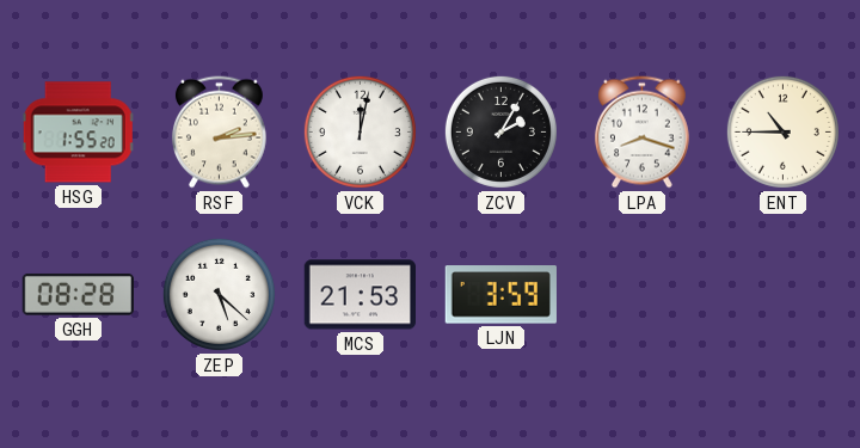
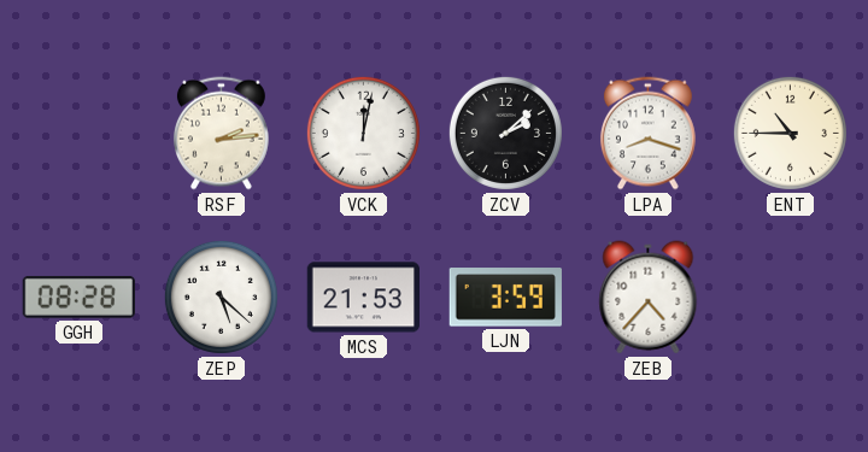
HSG: 1:55 -> none
ZCV: 2:05 -> 2:08
ZEB: none -> 4:37
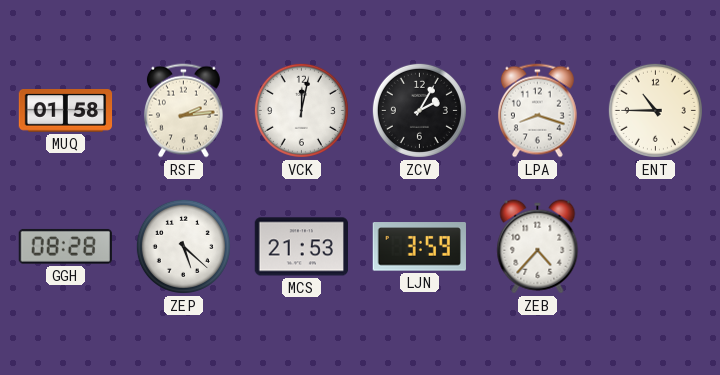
MUQ: none -> 01:58
ZCV: 2:08 -> 2:05
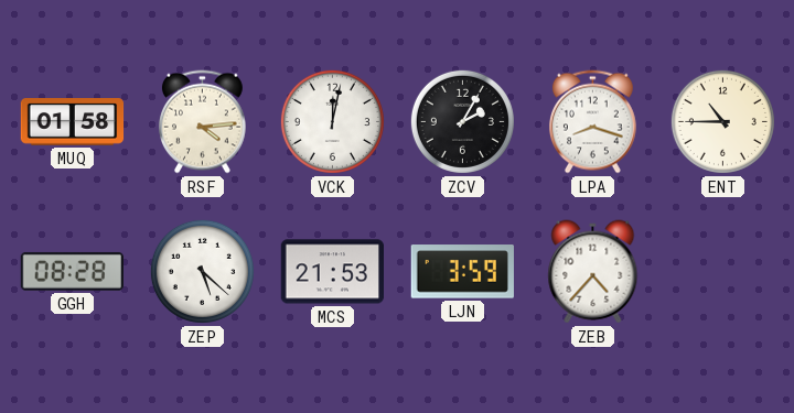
RSF: 2:14 -> 4:14
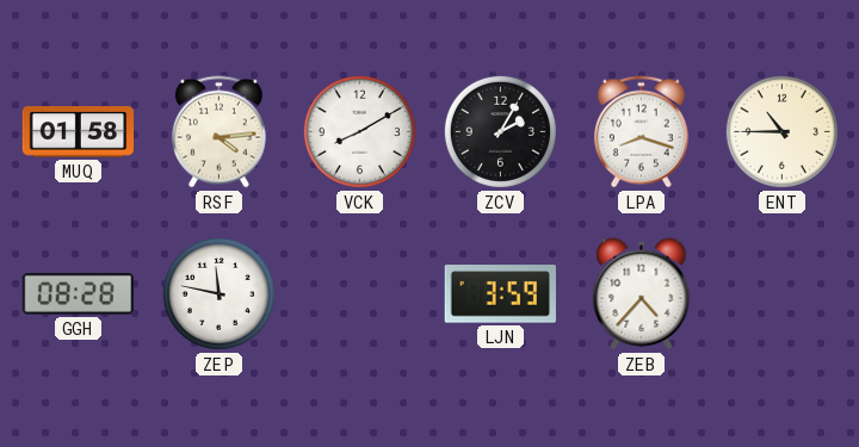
VCK: 12:02 -> 8:10
ZEP: 5:22 -> 11:47
MCS: 21:53 -> none
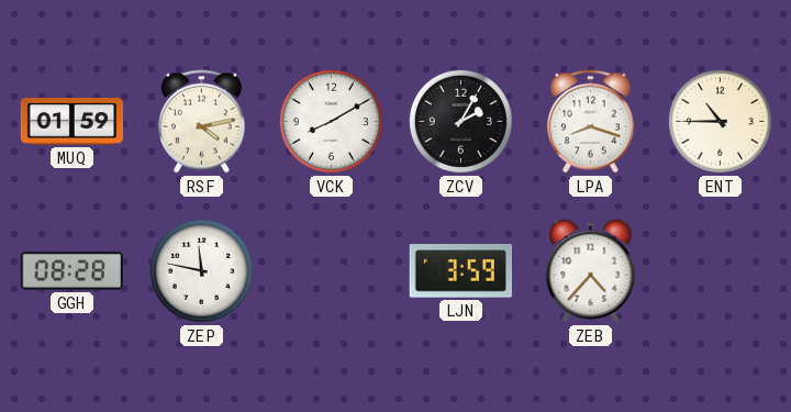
MUQ: 01:58 -> 01:59
RSF: 4:14 -> 4:13
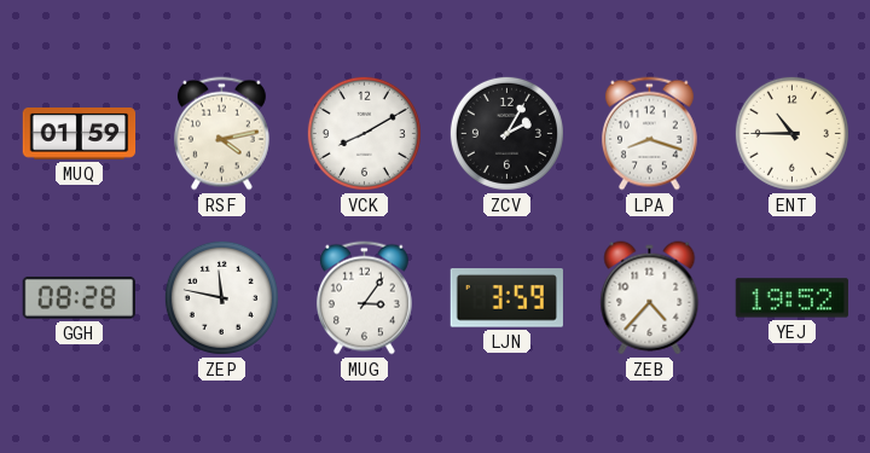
MUG: none -> 3:06
YEJ: none -> 19:52
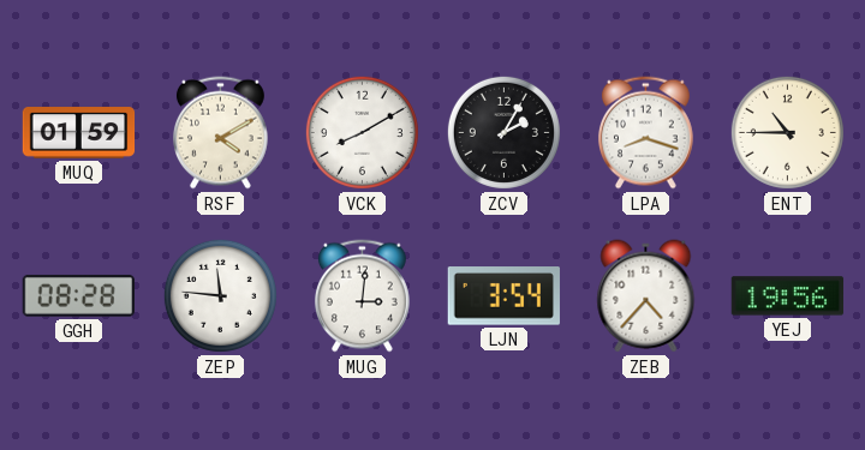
RSF: 4:13 -> 4:10
ZEP: 11:47 -> 11:46
MUG: 3:06 -> 3:01
LJN: 3:59 -> 3:54
YEJ: 19:52 -> 19:56
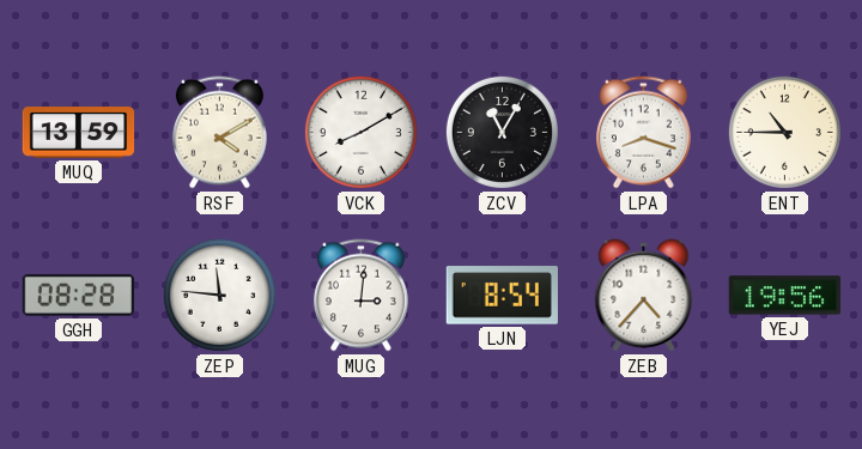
MUQ: 01:59 -> 13:59
ZCV: 2:05 -> 11:05
LJN: 3:54 -> 8:54
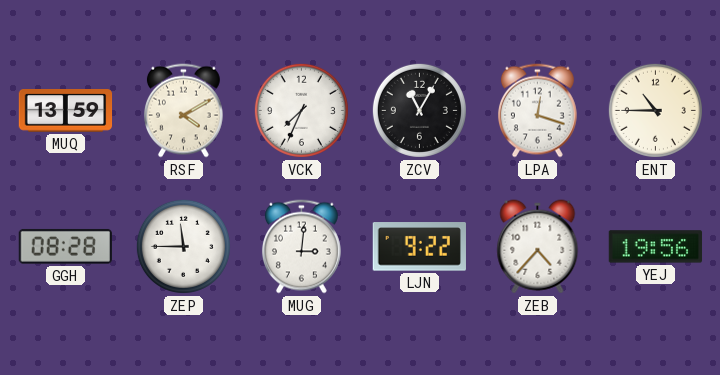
VCK: 8:10 -> 7:34
LPA: 8:18 -> 12:18
ZEP: 11:46 -> 11:45
LJN: 8:54 -> 9:22
